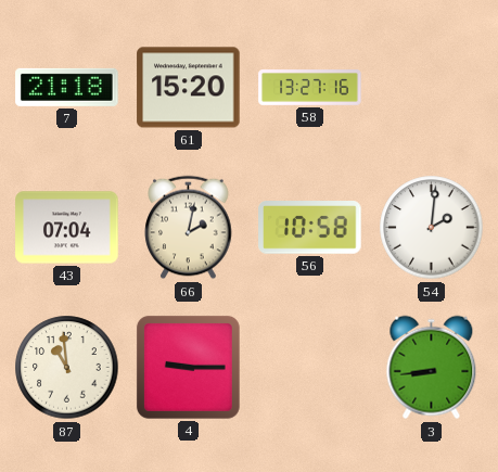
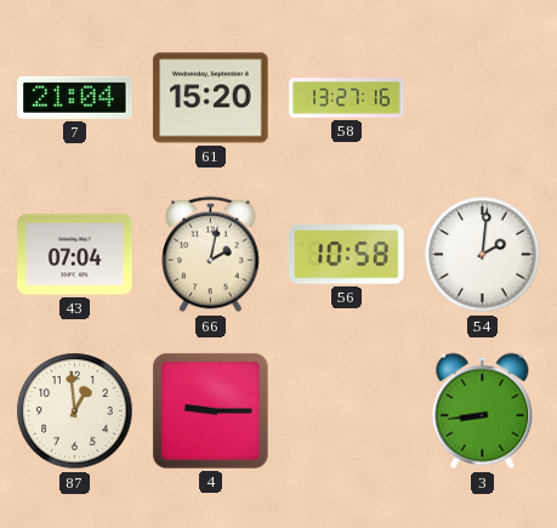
7: 21:18 -> 21:04
87: 10:59 -> 12:59
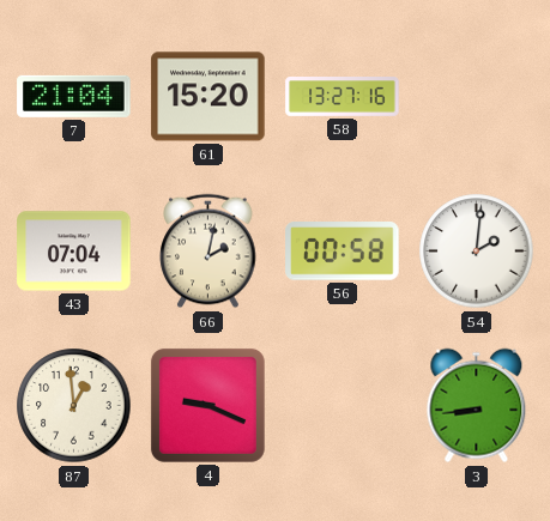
56: 10:58 -> 00:58
4: 9:15 -> 9:19
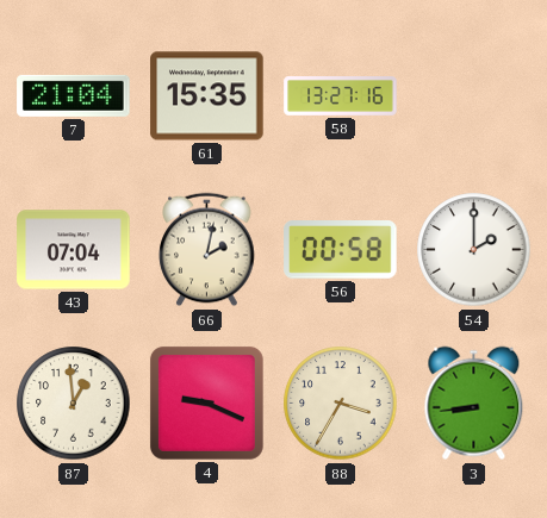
61: 15:20 -> 15:35
54: 2:01 -> 2:00
88: none -> 3:35
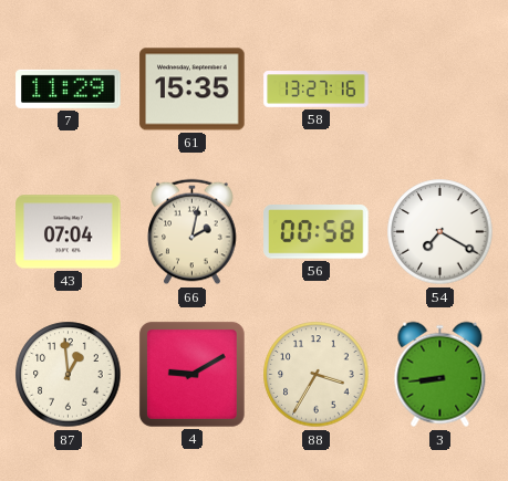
7: 21:04 -> 11:29
54: 2:00 -> 7:20
4: 9:19 -> 9:10
